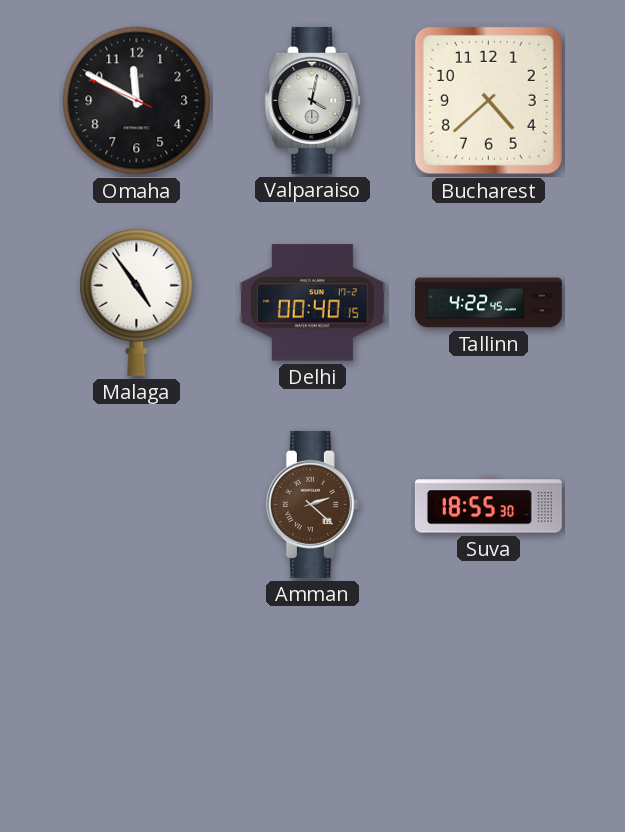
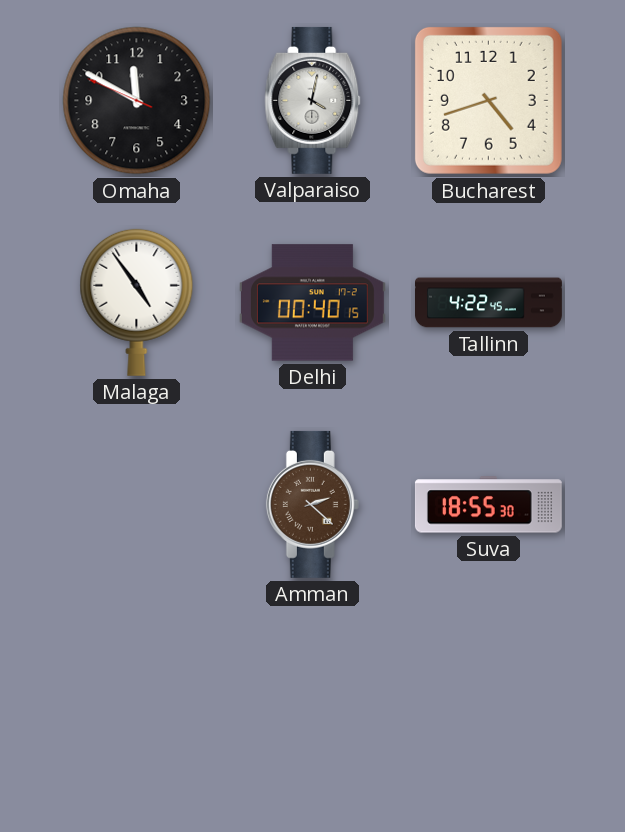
Bucharest: 4:38 -> 4:42
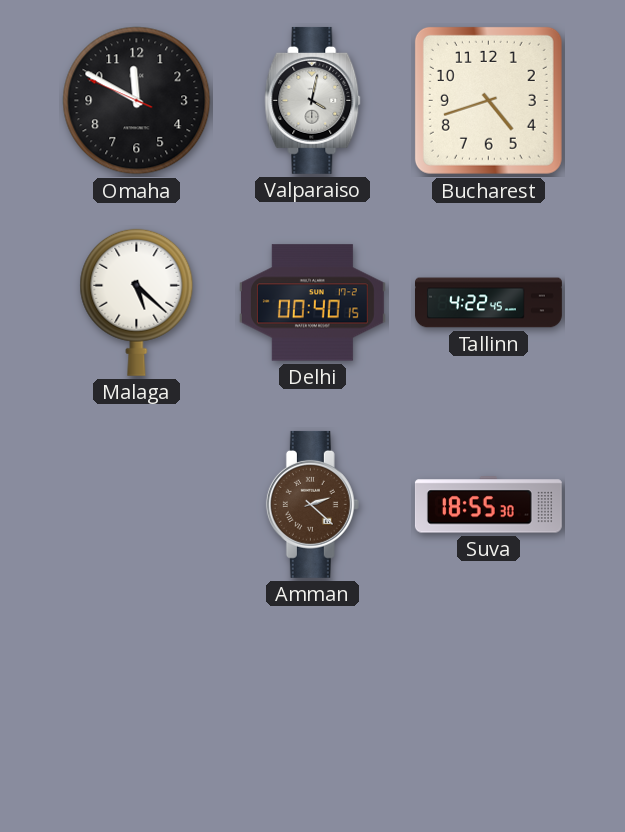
Malaga: 4:54 -> 5:22
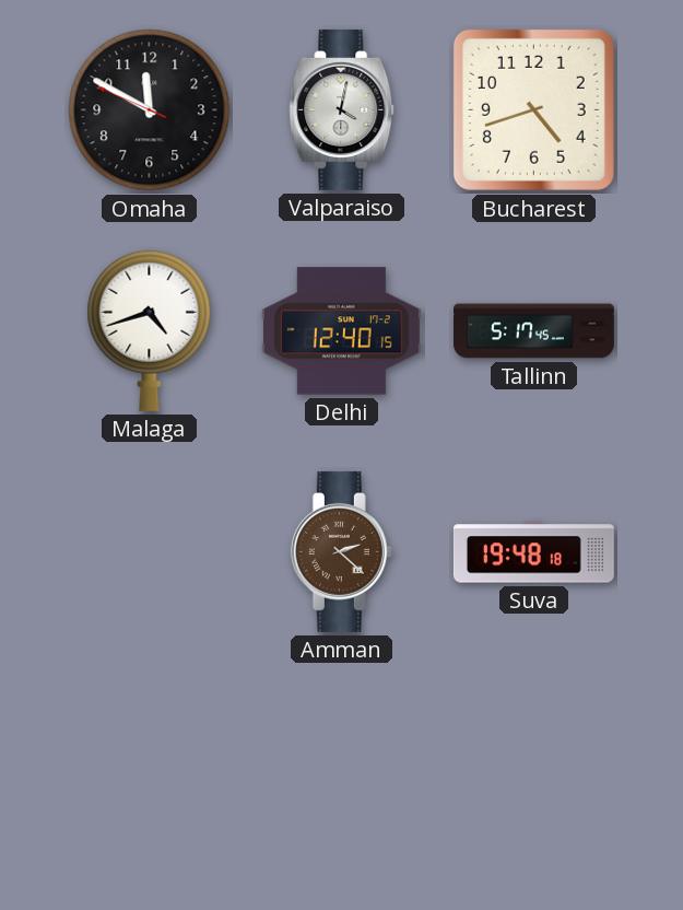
Malaga: 5:22 -> 4:42
Delhi: 00:40 -> 12:40
Tallinn: 4:22 -> 5:17
Suva: 18:55 -> 19:48
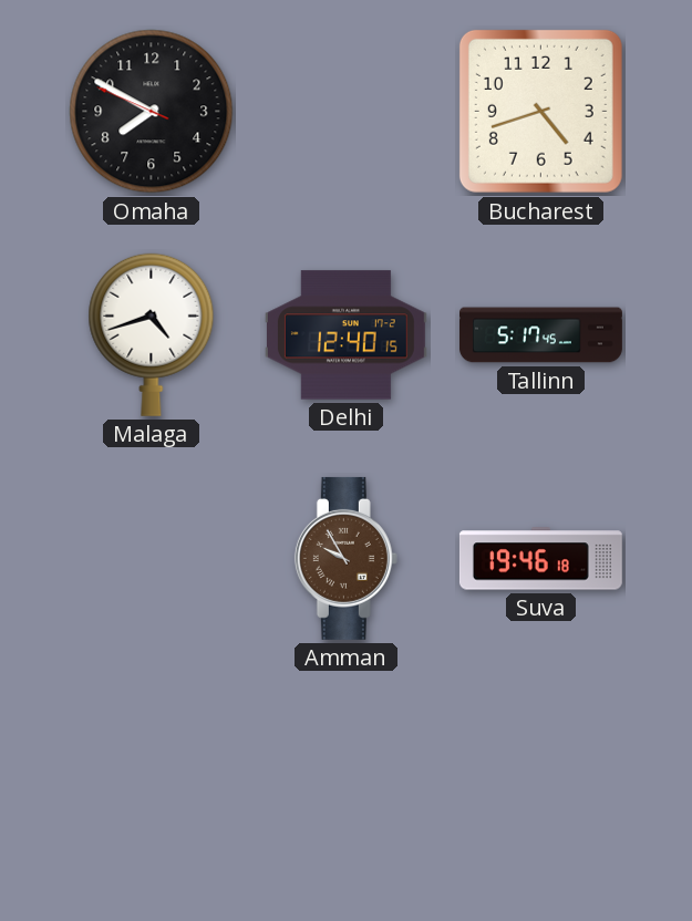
Omaha: 11:49 -> 7:49
Valparaiso: 4:02 -> none
Amman: 2:22 -> 9:55
Suva: 19:48 -> 19:46
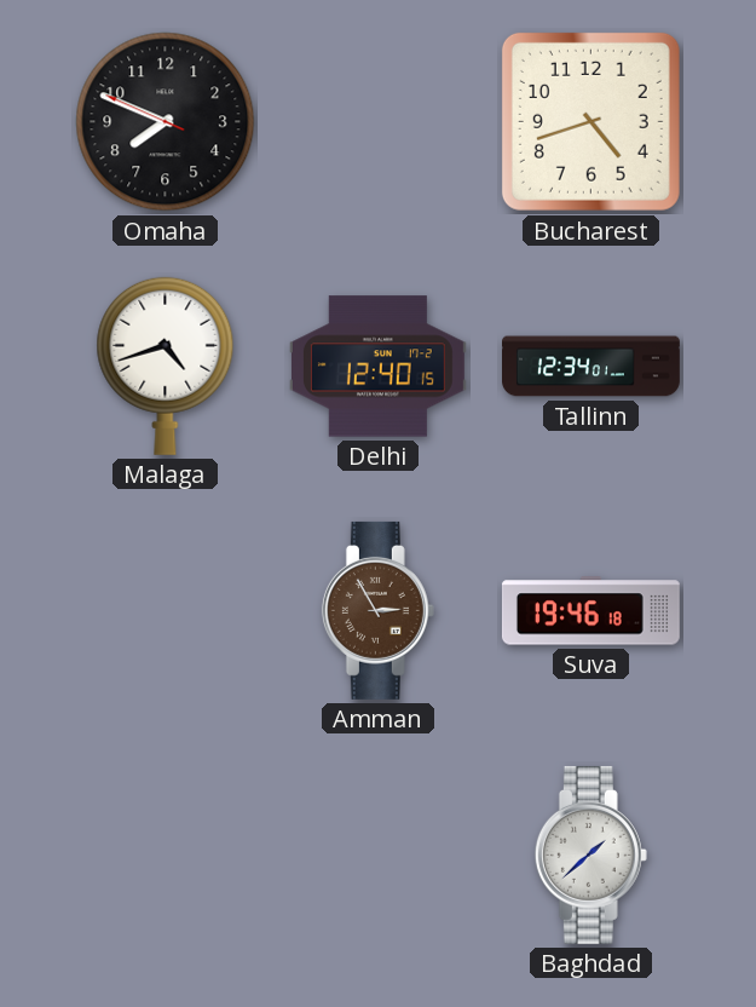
Omaha: 7:49 -> 7:48
Tallinn: 5:17 -> 12:34
Amman: 9:55 -> 2:55
Baghdad: none -> 1:38
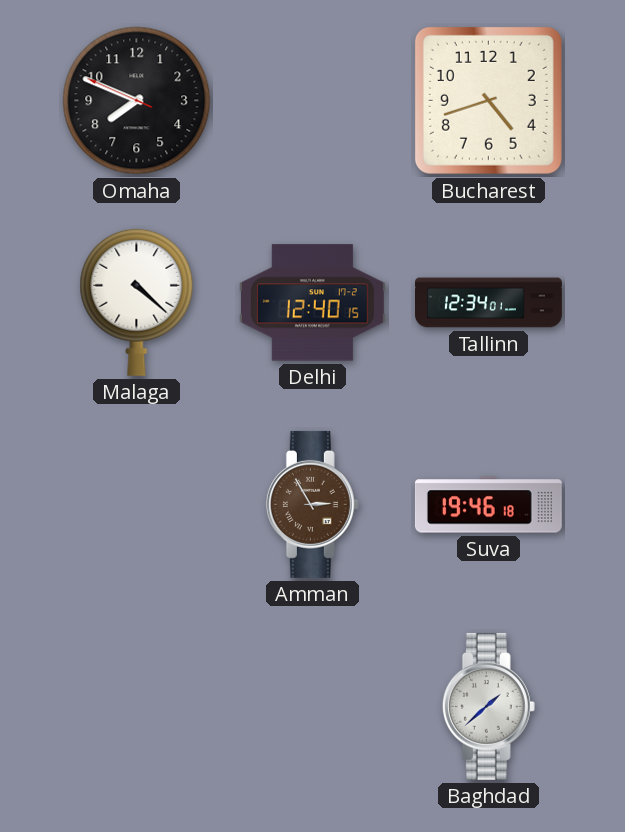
Malaga: 4:42 -> 4:22
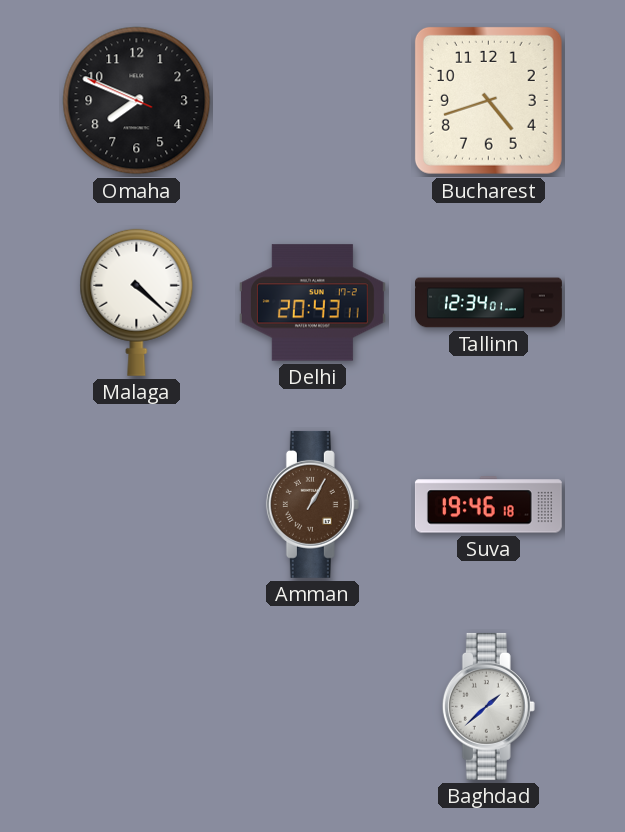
Delhi: 12:40 -> 20:43
Amman: 2:55 -> 1:05
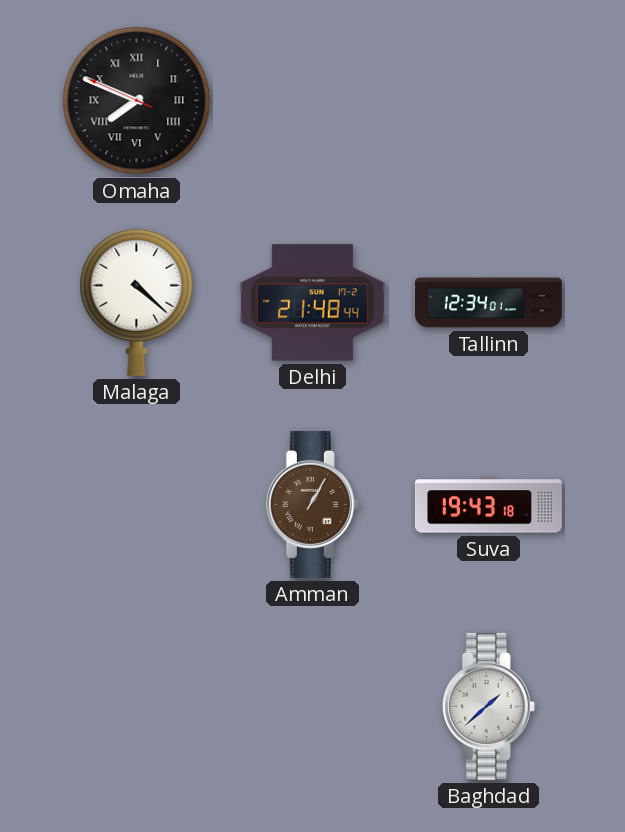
Omaha numerals: Arabic -> Roman
Bucharest: 4:42 -> none
Delhi: 20:43 -> 21:48
Suva: 19:46 -> 19:43
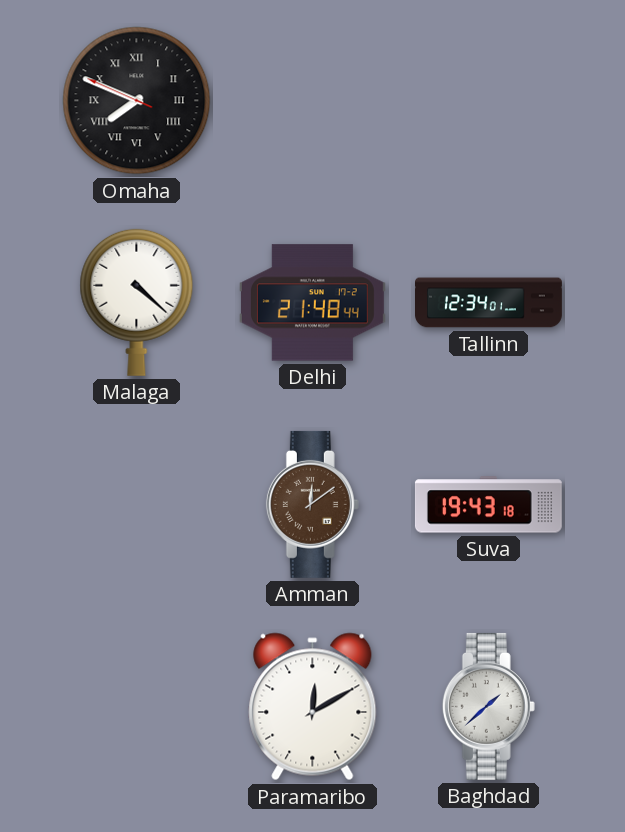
Amman: 1:05 -> 12:09
Paramaribo: none -> 12:10
